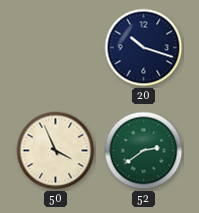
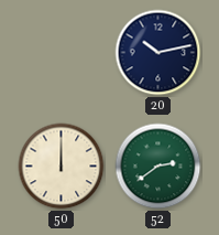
20: 10:18 -> 10:13
50: 3:56 -> 12:00
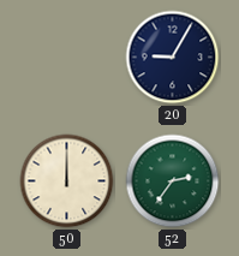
20: 10:13 -> 9:05
52: 2:39 -> 2:36
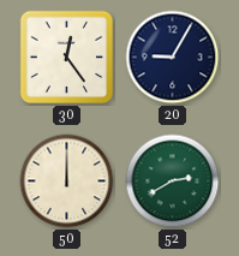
30: none -> 12:24
52: 2:36 -> 2:40
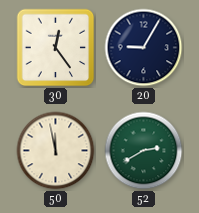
50: 12:00 -> 11:58
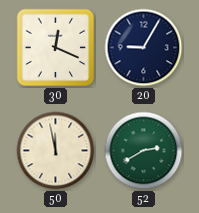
30: 12:24 -> 12:19
